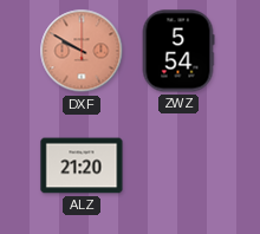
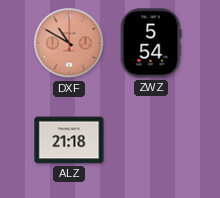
DXF: 9:50 -> 10:50
ALZ: 21:20 -> 21:18
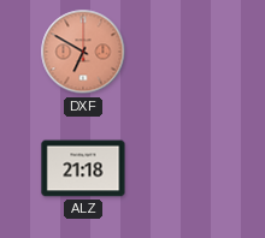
DXF: 10:50 -> 6:50
ZWZ: 5:54 -> none
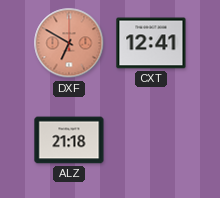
CXT: none -> 12:41
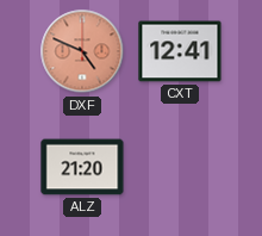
DXF: 6:50 -> 4:49
ALZ: 21:18 -> 21:20
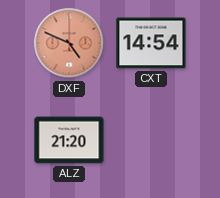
CXT: 12:41 -> 14:54
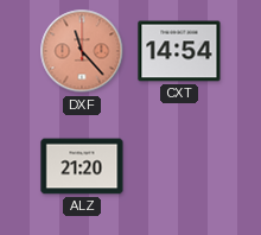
DXF: 4:49 -> 11:23
